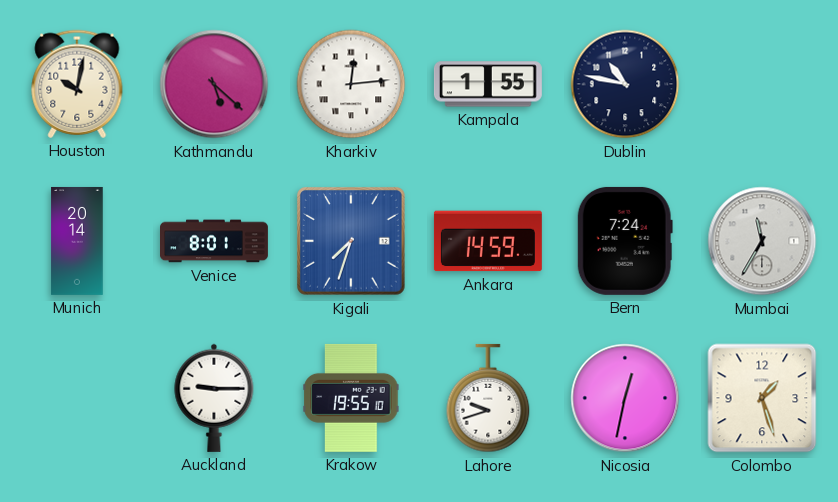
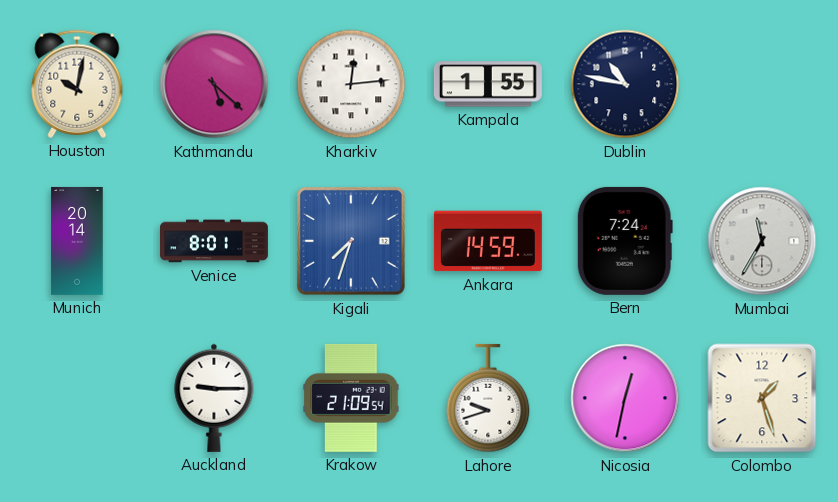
Krakow: 19:55 -> 21:09
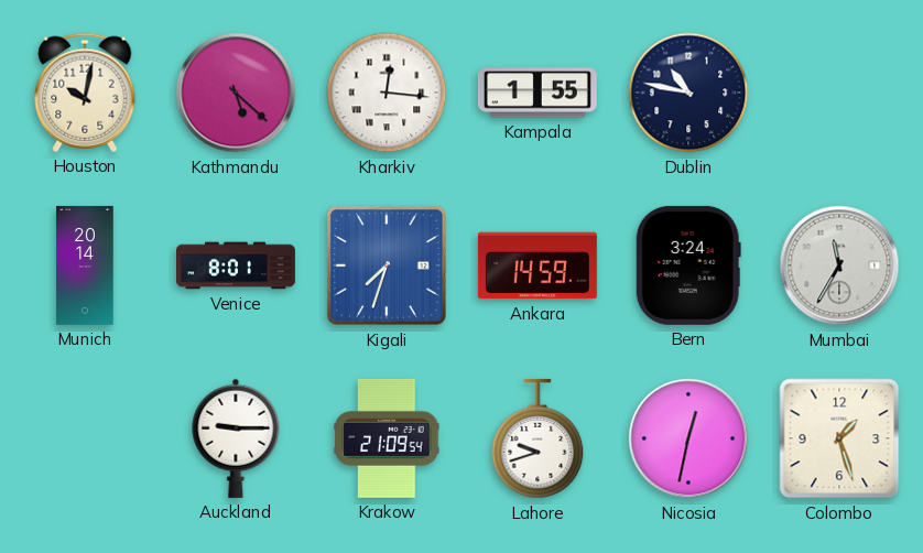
Kharkiv: 12:14 -> 12:16
Bern: 7:24 -> 3:24
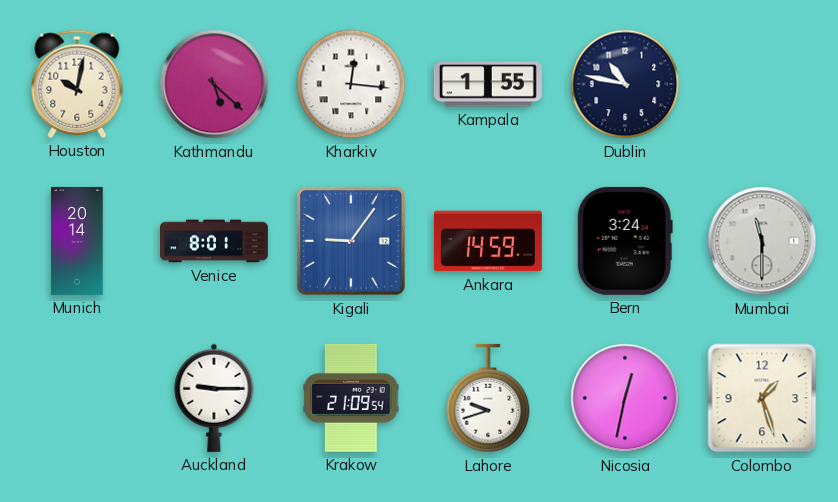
Kigali: 7:33 -> 9:06
Mumbai: 11:35 -> 11:30
